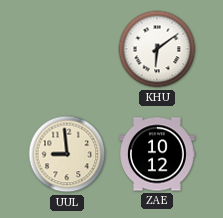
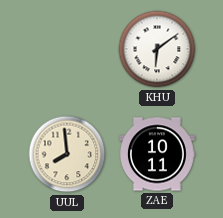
UUL: 8:59 -> 7:59
ZAE: 10:12 -> 10:11
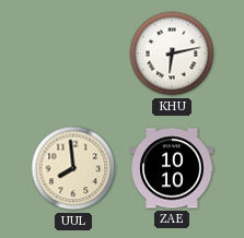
KHU: 6:09 -> 6:13
ZAE: 10:11 -> 10:10
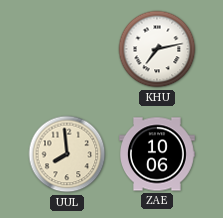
KHU: 6:13 -> 7:13
ZAE: 10:10 -> 10:06
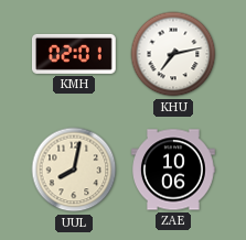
KMH: none -> 02:01
UUL: 7:59 -> 8:02
